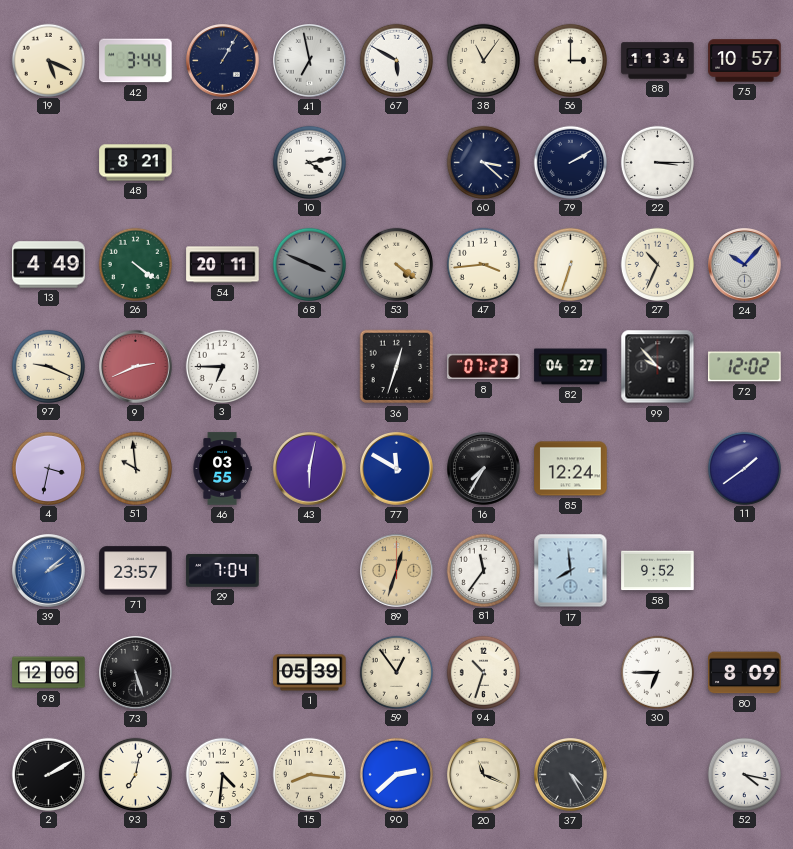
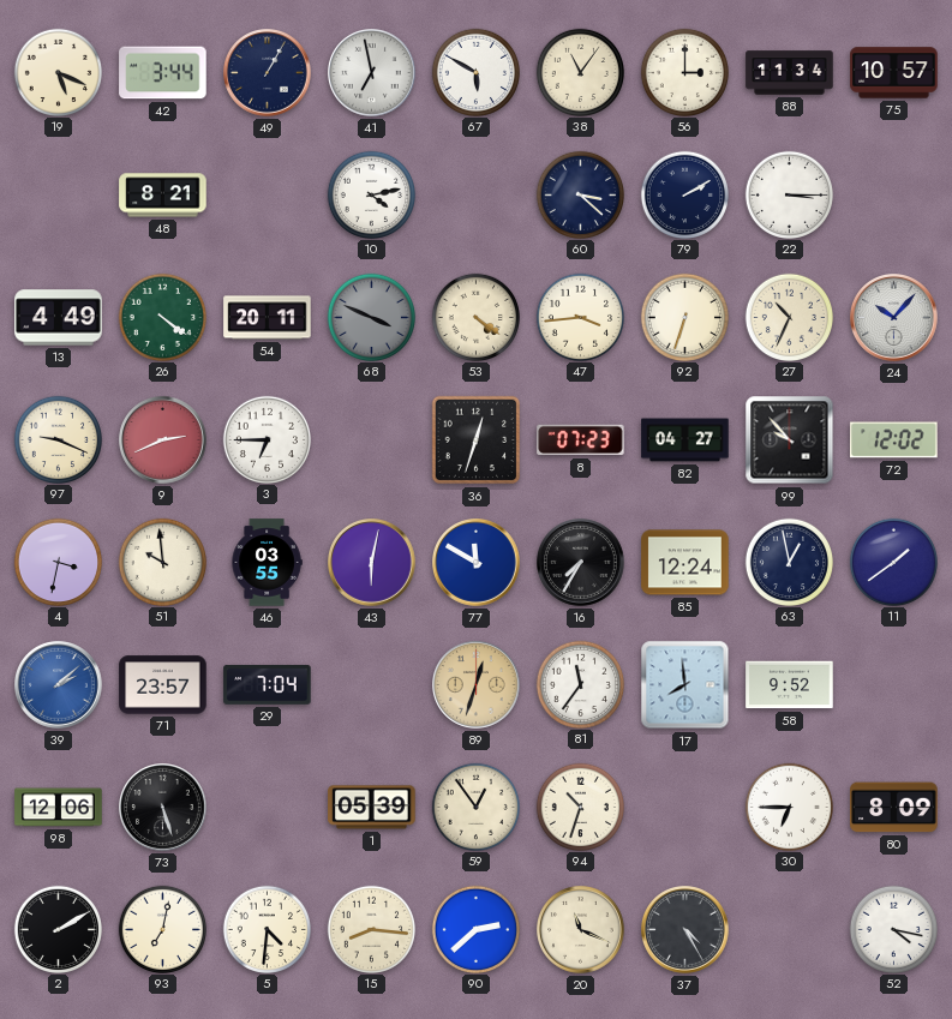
63: none -> 12:58
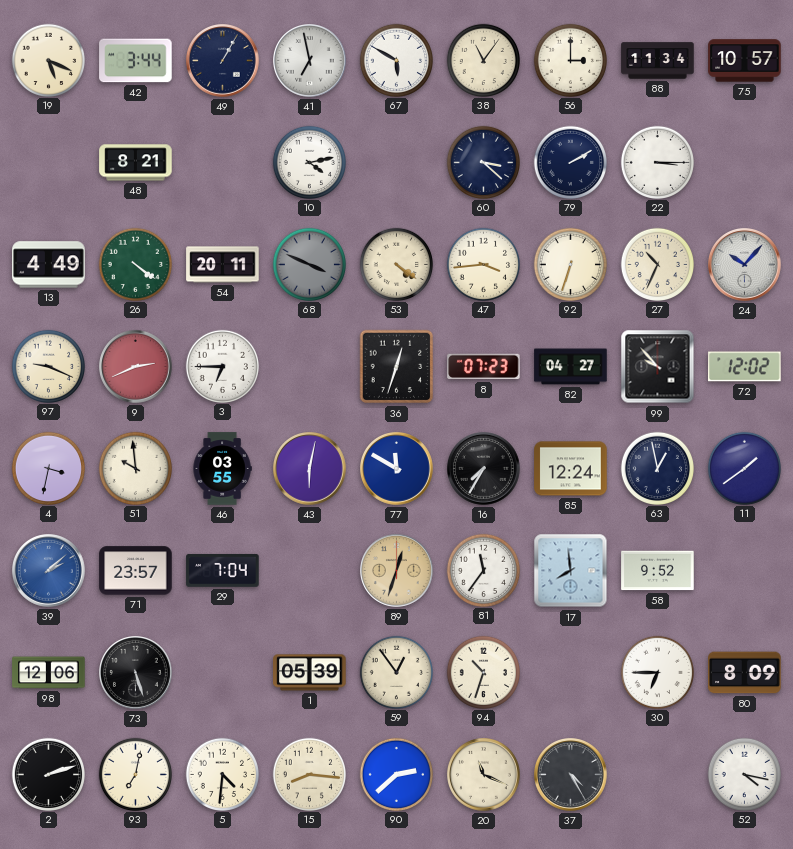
2: 2:10 -> 2:12
